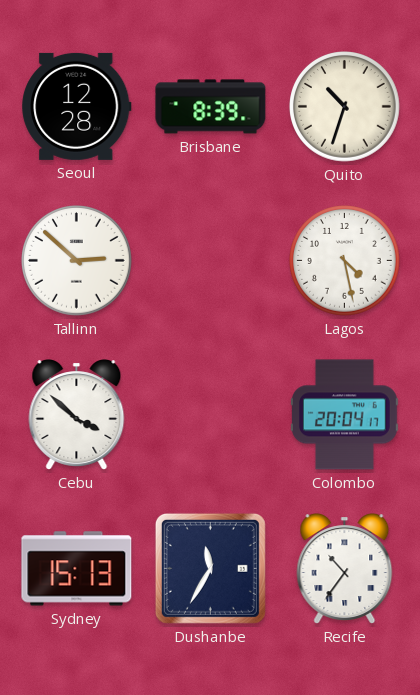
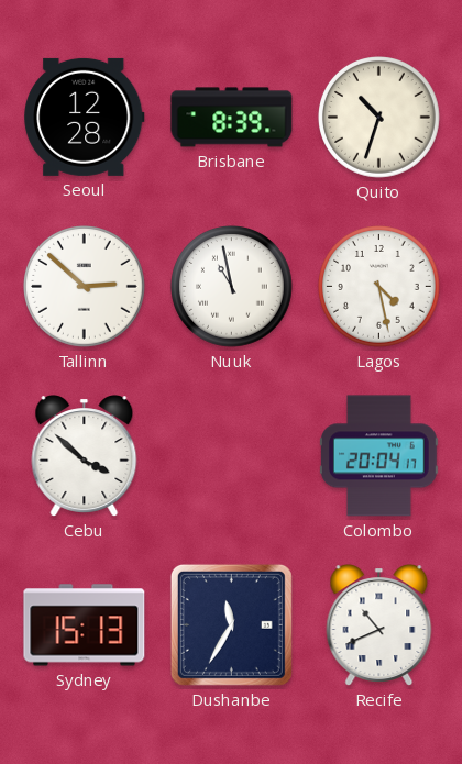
Nuuk: none -> 10:58
Recife: 10:36 -> 10:41
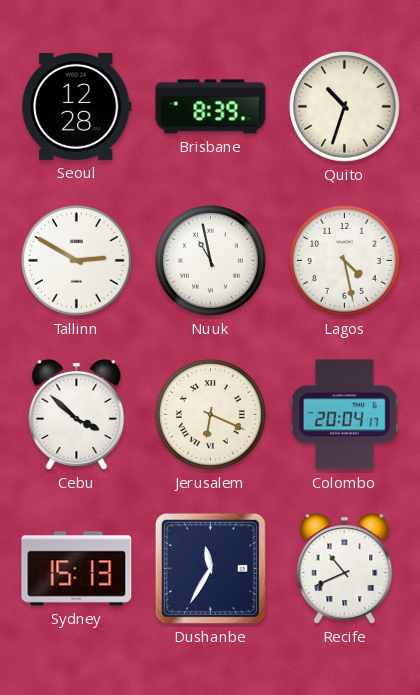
Tallinn: 2:52 -> 2:50
Jerusalem: none -> 6:19
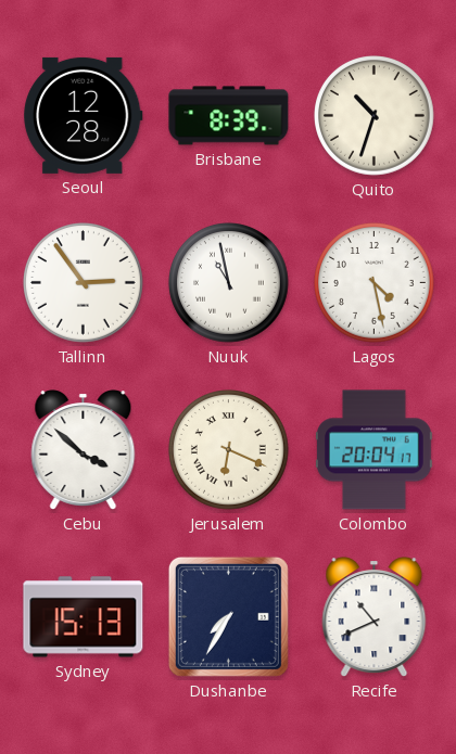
Tallinn: 2:50 -> 2:54
Dushanbe: 11:35 -> 7:35
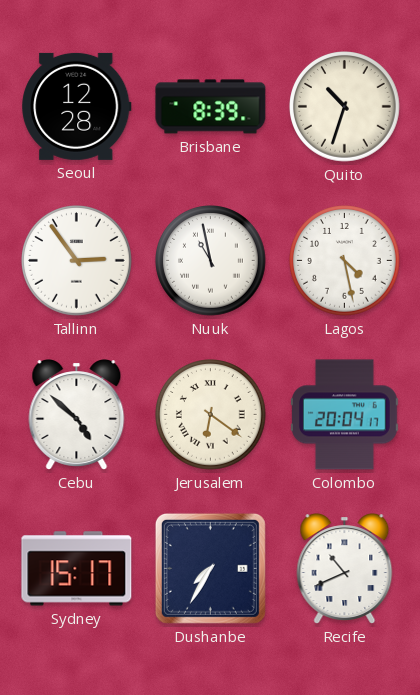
Cebu: 3:52 -> 4:52
Jerusalem: 6:19 -> 6:21
Sydney: 15:13 -> 15:17
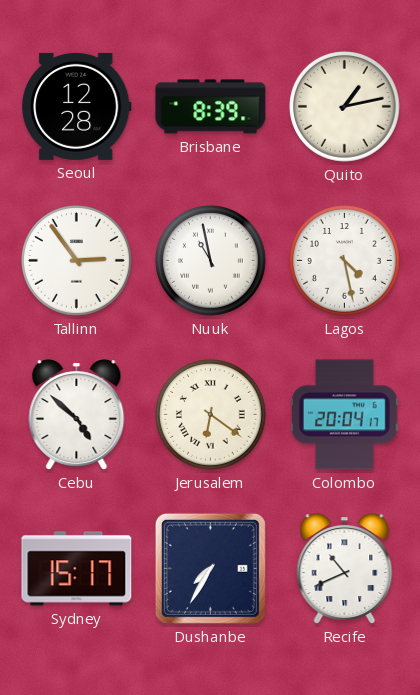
Quito: 10:33 -> 1:13
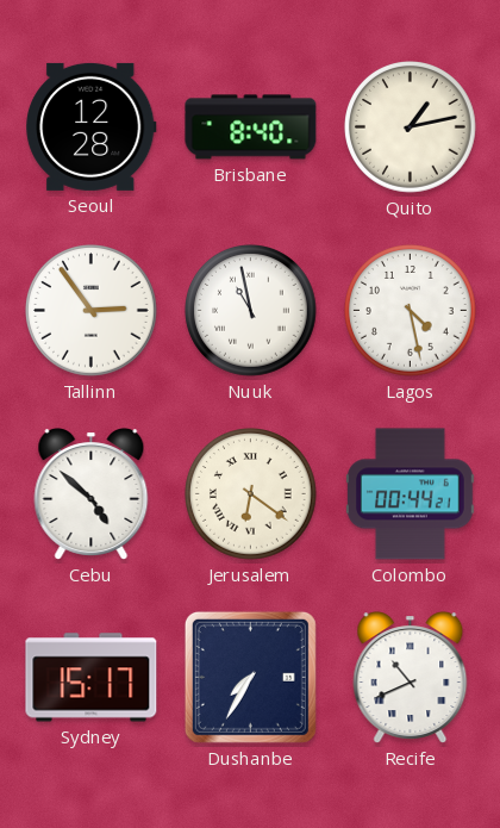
Brisbane: 8:39 -> 8:40
Colombo: 20:04 -> 00:44
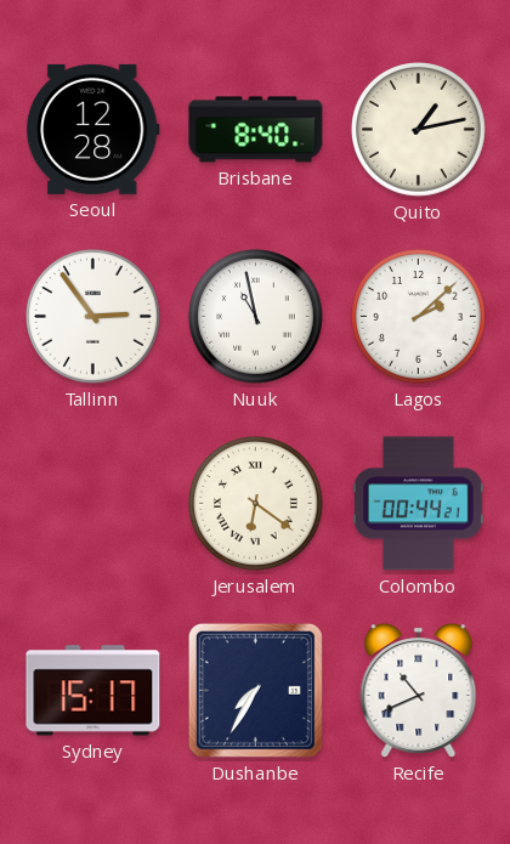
Lagos: 4:28 -> 2:08
Cebu: 4:52 -> none
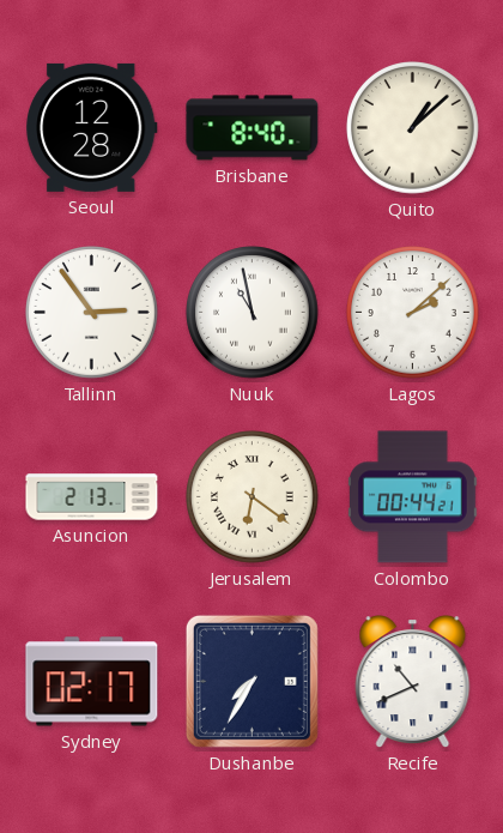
Quito: 1:13 -> 1:08
Asuncion: none -> 2:13
Sydney: 15:17 -> 02:17
